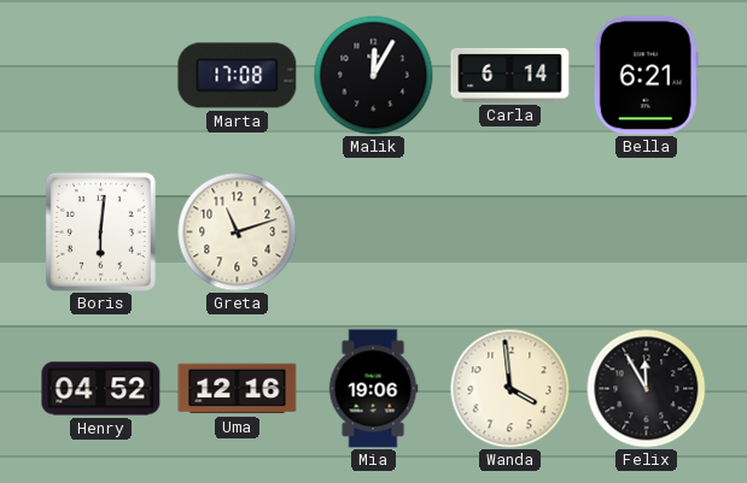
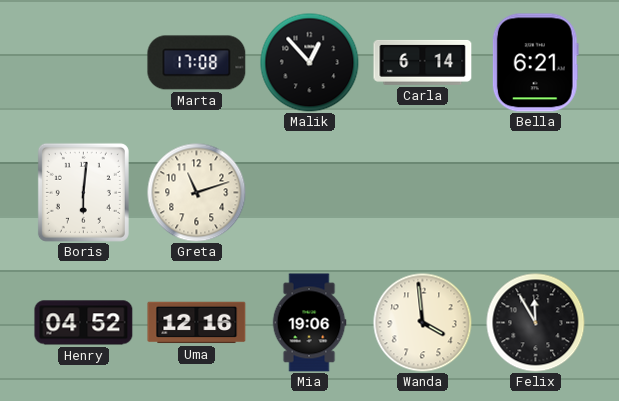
Malik: 12:05 -> 12:53
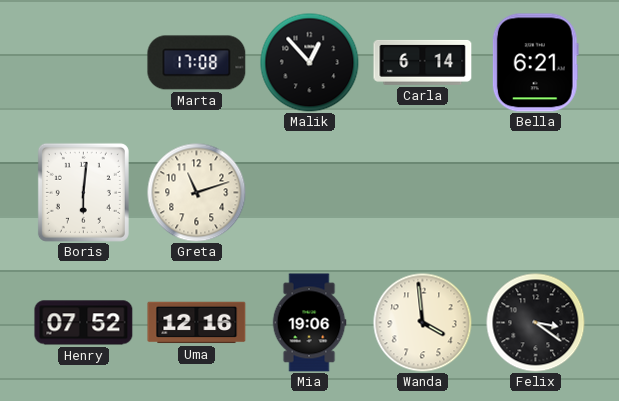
Henry: 04:52 -> 07:52
Felix: 11:55 -> 3:21
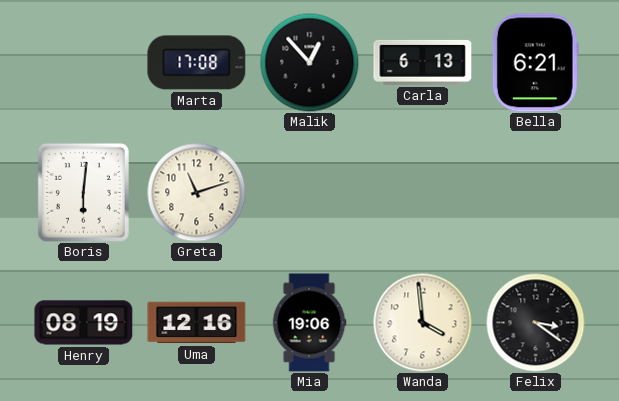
Carla: 6:14 -> 6:13
Henry: 07:52 -> 08:19
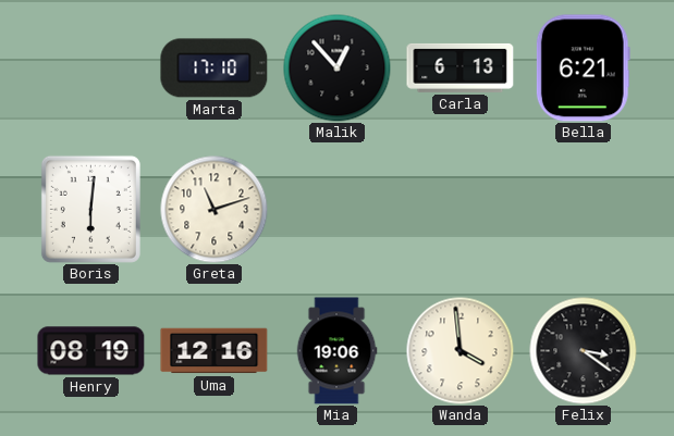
Marta: 17:08 -> 17:10
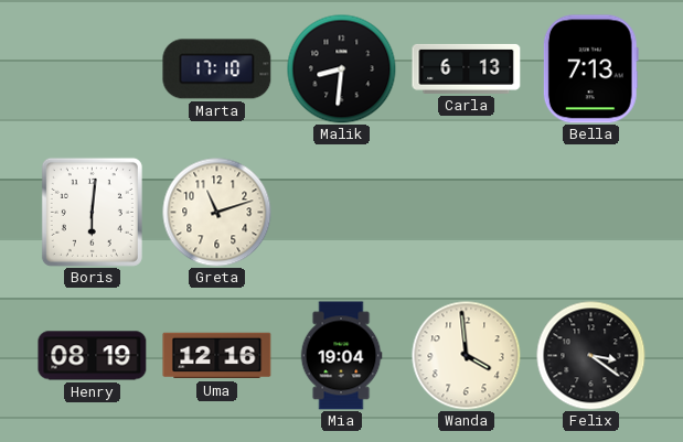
Malik: 12:53 -> 8:31
Bella: 6:21 -> 7:13
Mia: 19:06 -> 19:04
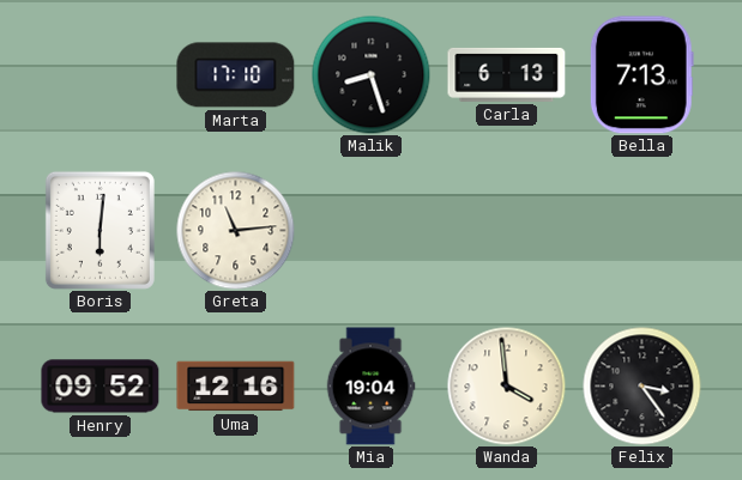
Malik: 8:31 -> 8:27
Greta: 11:12 -> 11:14
Henry: 08:19 -> 09:52
Felix: 3:21 -> 3:24
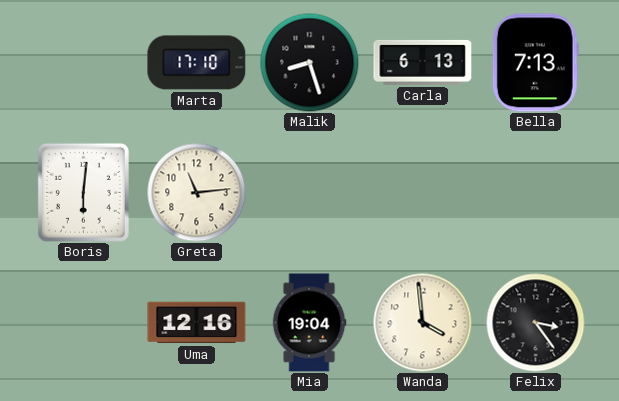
Henry: 09:52 -> none
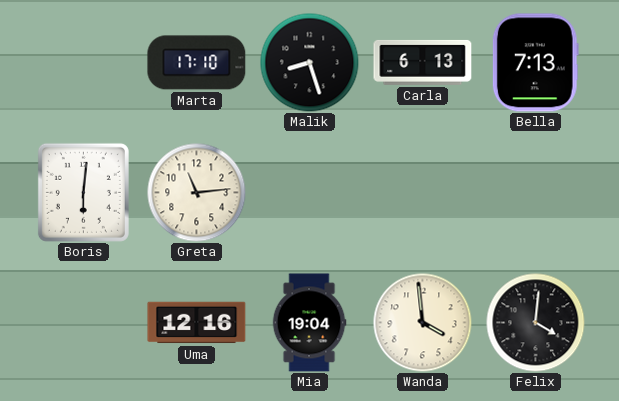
Felix: 3:24 -> 4:01
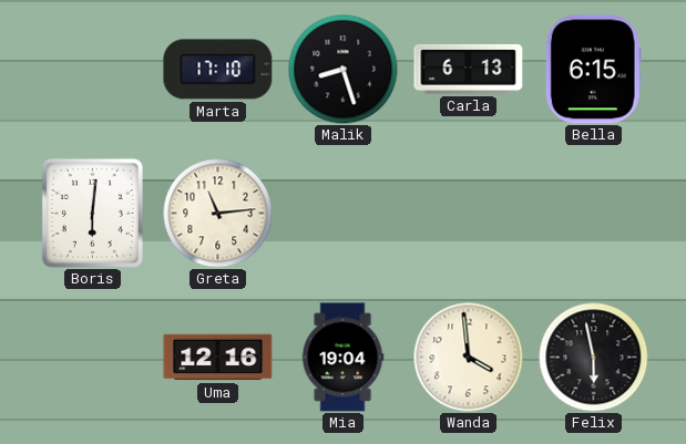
Bella: 7:13 -> 6:15
Felix: 4:01 -> 5:58
